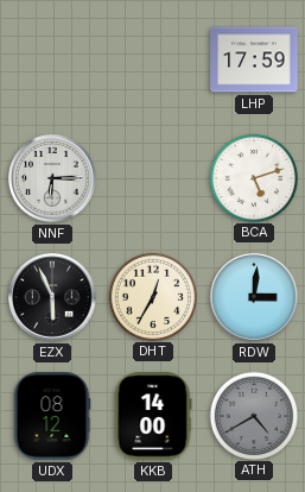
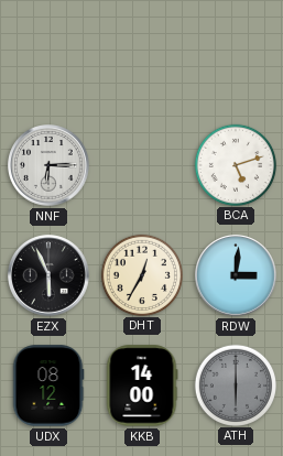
LHP: 17:59 -> none
ATH: 4:40 -> 6:00
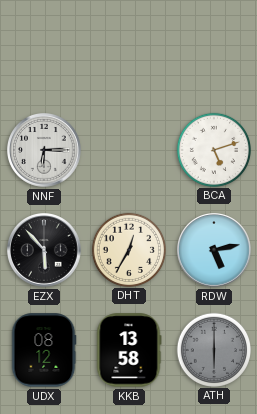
EZX: 5:56 -> 5:53
RDW: 3:01 -> 5:13
KKB: 14:00 -> 13:58
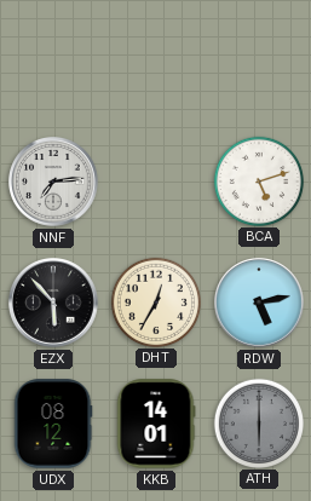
NNF: 6:15 -> 7:14
KKB: 13:58 -> 14:01
